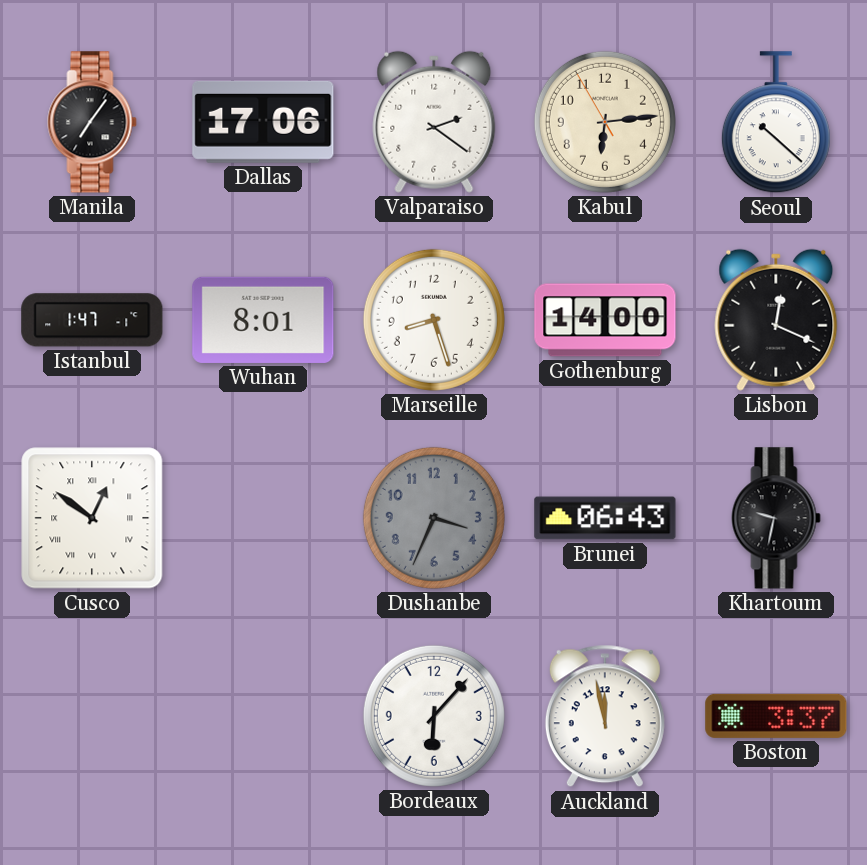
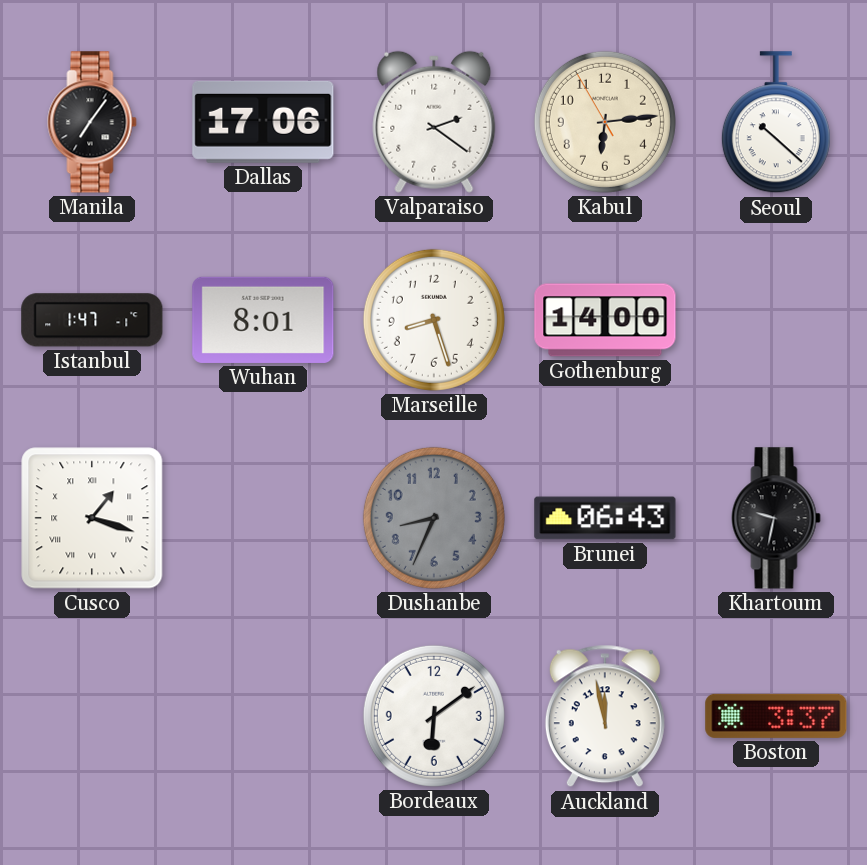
Lisbon: 12:19 -> none
Cusco: 12:51 -> 1:18
Dushanbe: 3:34 -> 8:34
Bordeaux: 6:07 -> 6:09
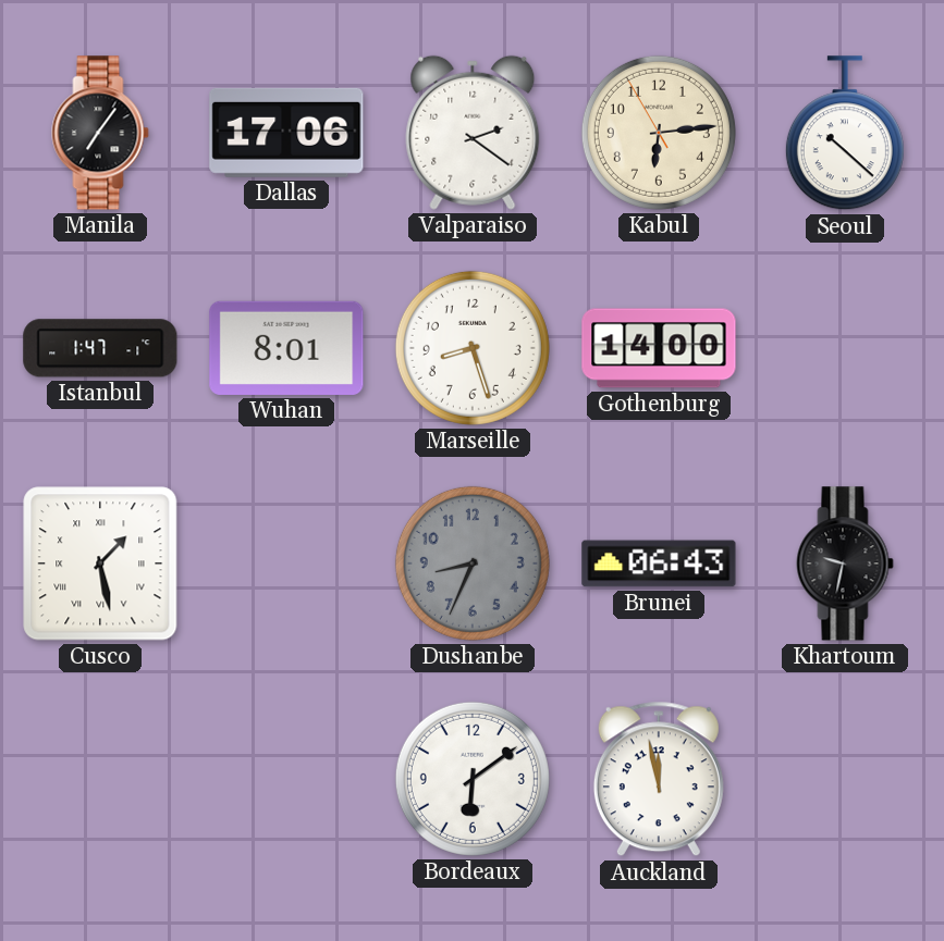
Cusco: 1:18 -> 1:28
Boston: 3:37 -> none
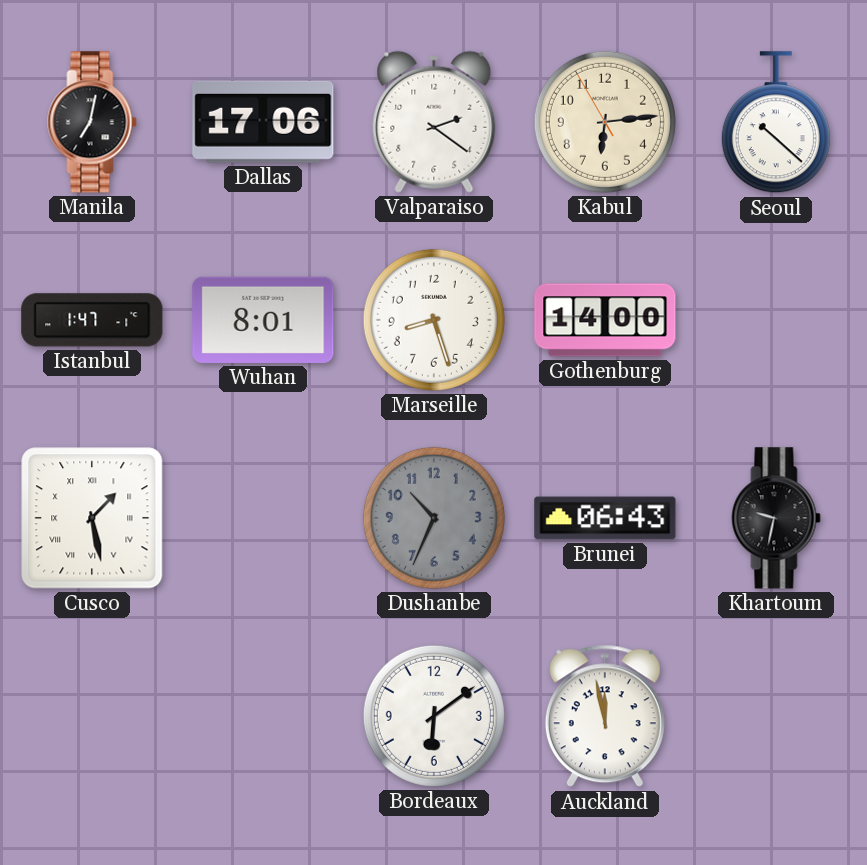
Manila: 7:06 -> 7:02
Dushanbe: 8:34 -> 10:34
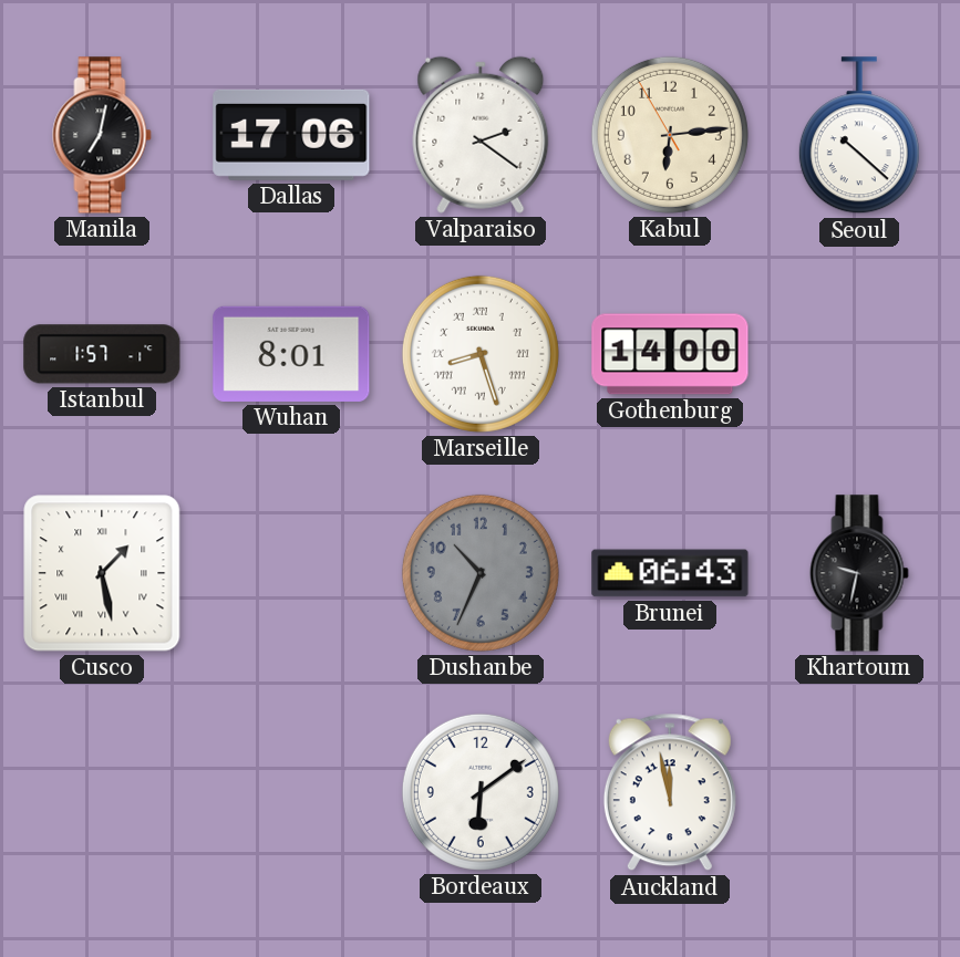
Istanbul: 1:47 -> 1:57
Marseille numerals: Arabic -> Roman
